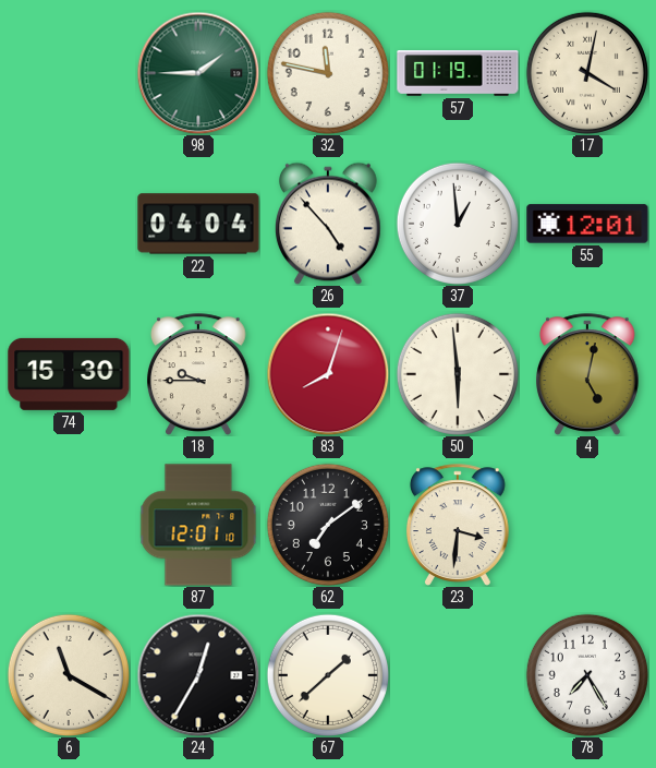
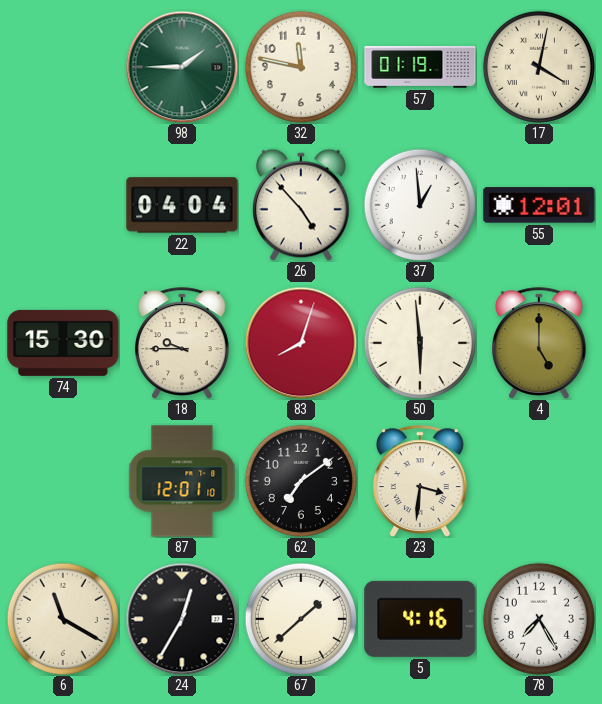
4: 5:02 -> 5:00
5: none -> 4:16
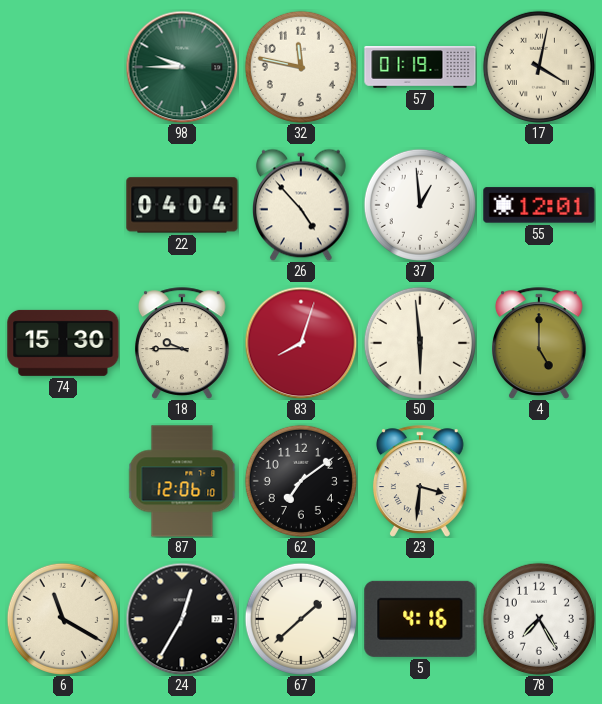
98: 1:45 -> 9:45
87: 12:01 -> 12:06
